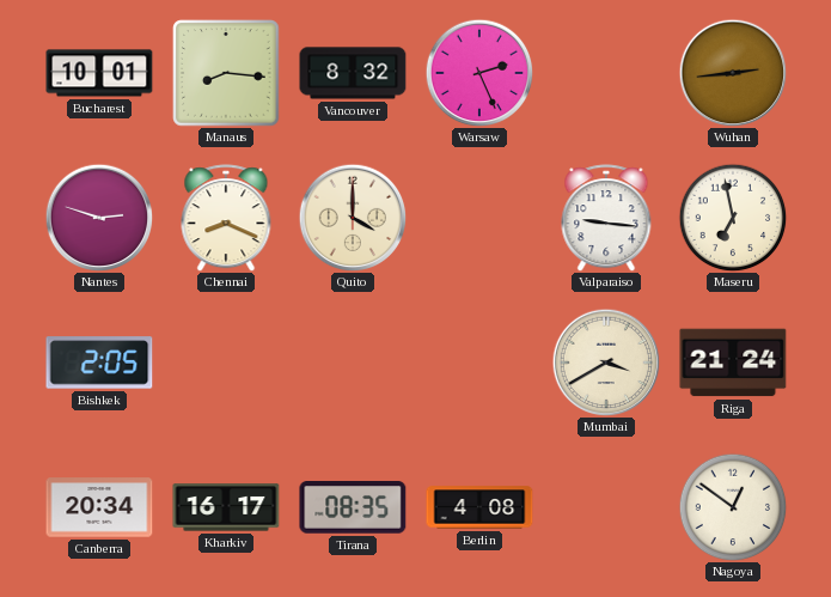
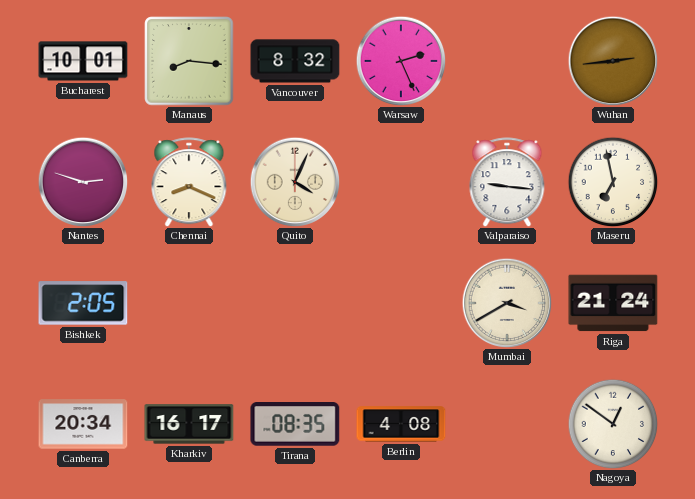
Quito: 4:00 -> 4:04
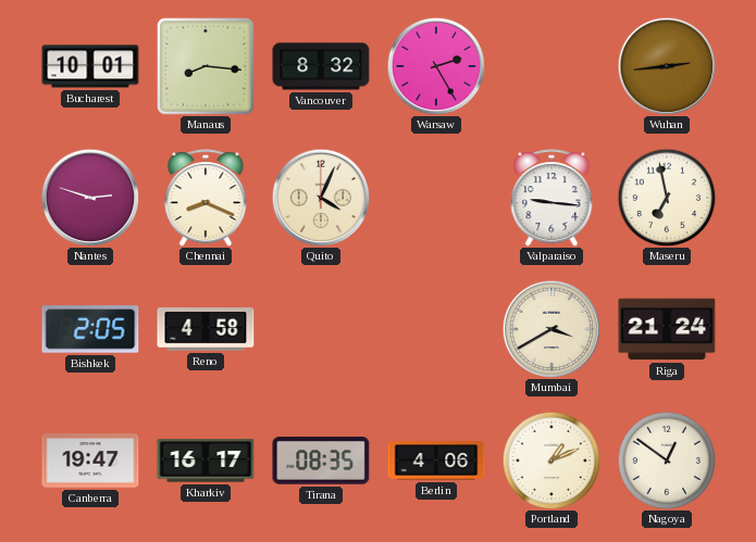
Warsaw: 2:26 -> 2:25
Reno: none -> 4:58
Canberra: 20:34 -> 19:47
Berlin: 4:08 -> 4:06
Portland: none -> 1:11
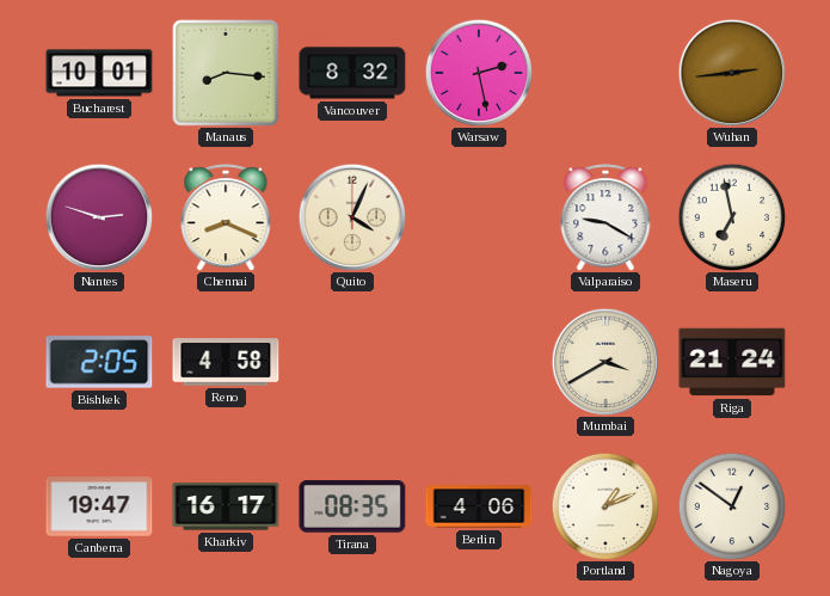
Warsaw: 2:25 -> 2:28
Valparaiso: 9:16 -> 9:20
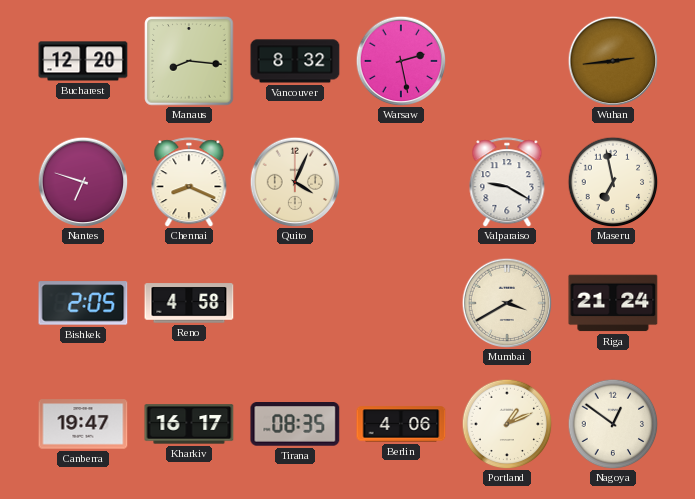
Bucharest: 10:01 -> 12:20
Nantes: 2:48 -> 6:48
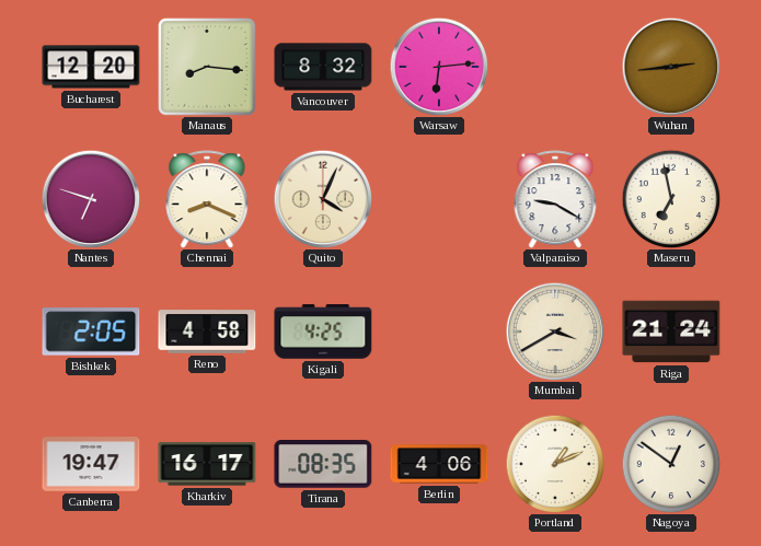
Warsaw: 2:28 -> 6:14
Kigali: none -> 4:25
